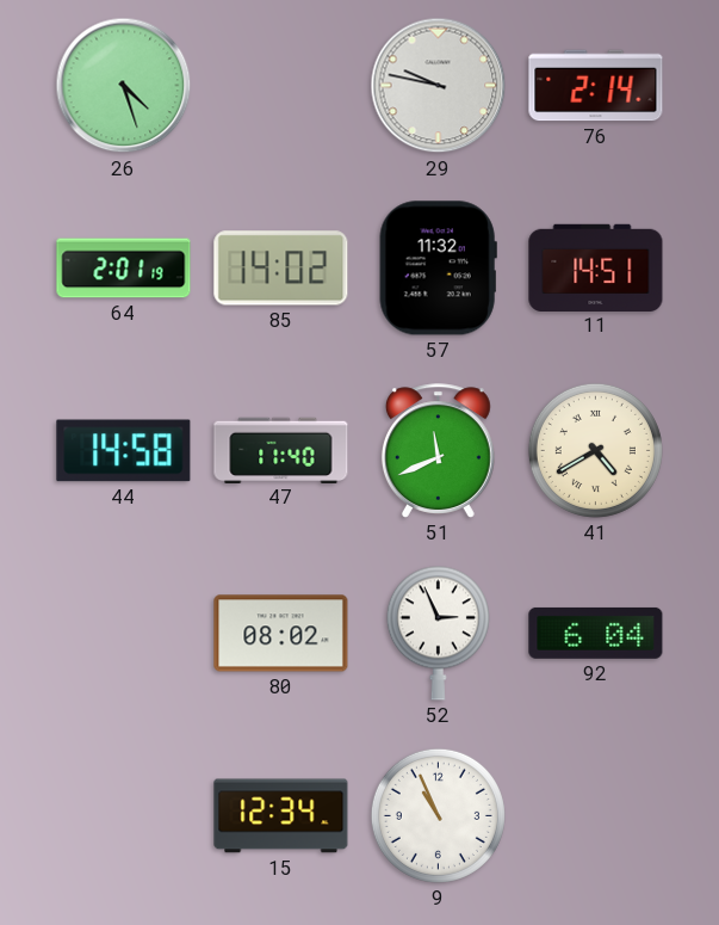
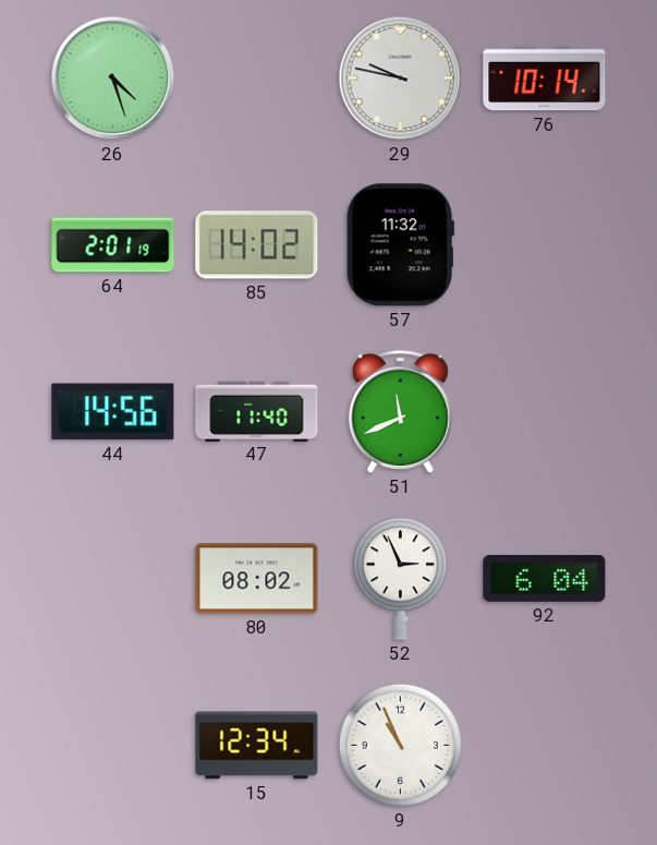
76: 2:14 -> 10:14
11: 14:51 -> none
44: 14:58 -> 14:56
41: 4:40 -> none
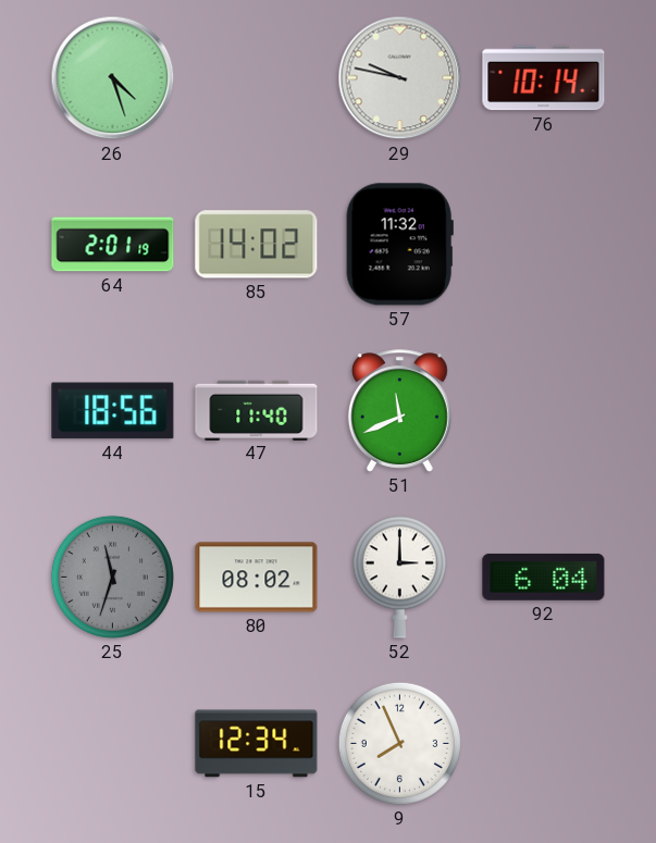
44: 14:56 -> 18:56
25: none -> 11:33
52: 2:56 -> 3:00
9: 10:56 -> 7:56
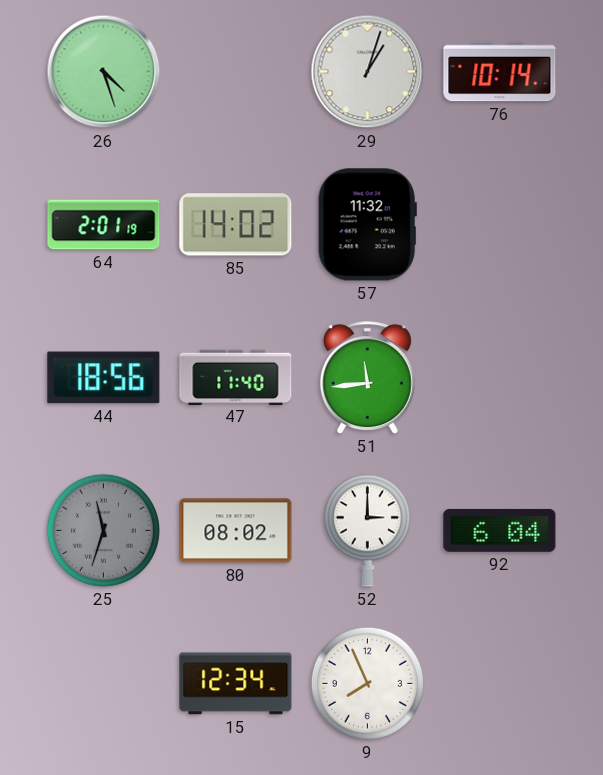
29: 9:47 -> 1:03
51: 11:41 -> 11:44
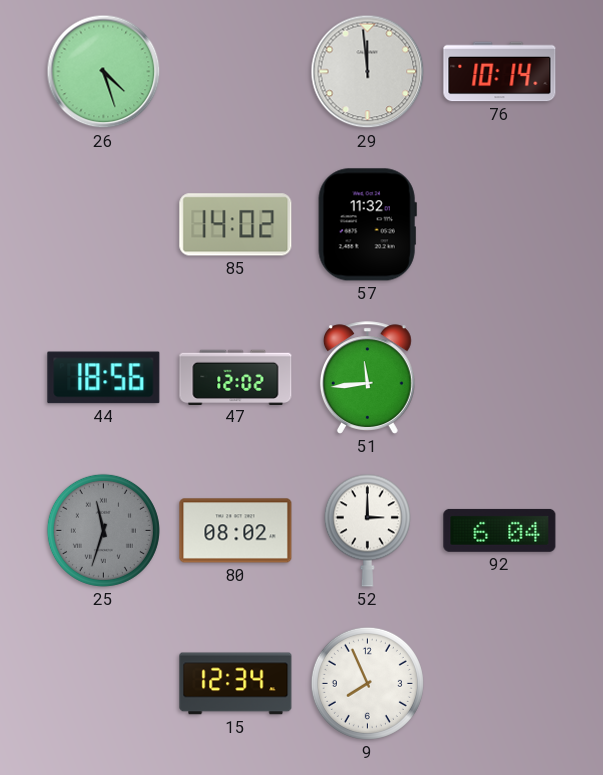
29: 1:03 -> 11:59
64: 2:01 -> none
47: 11:40 -> 12:02
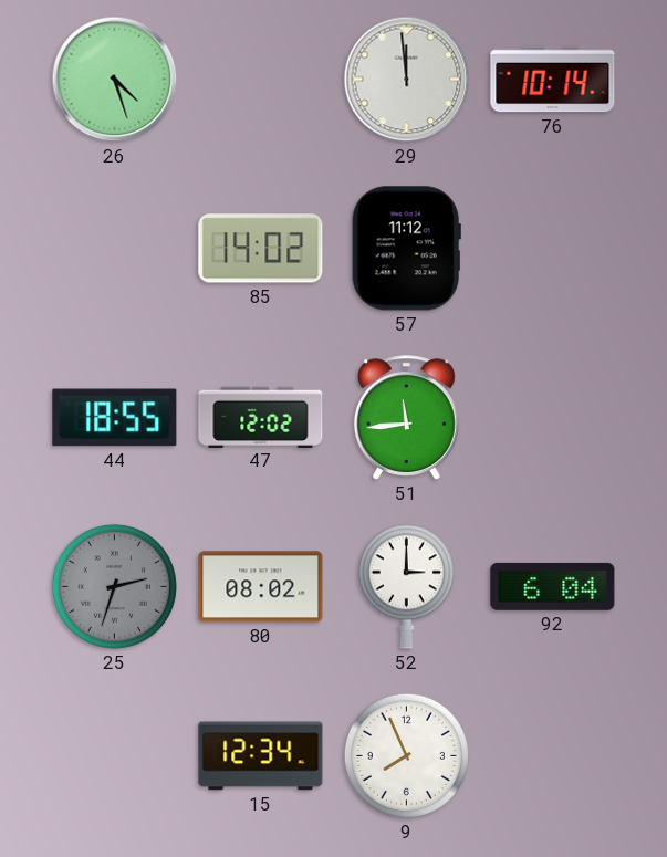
57: 11:32 -> 11:12
44: 18:56 -> 18:55
25: 11:33 -> 2:33
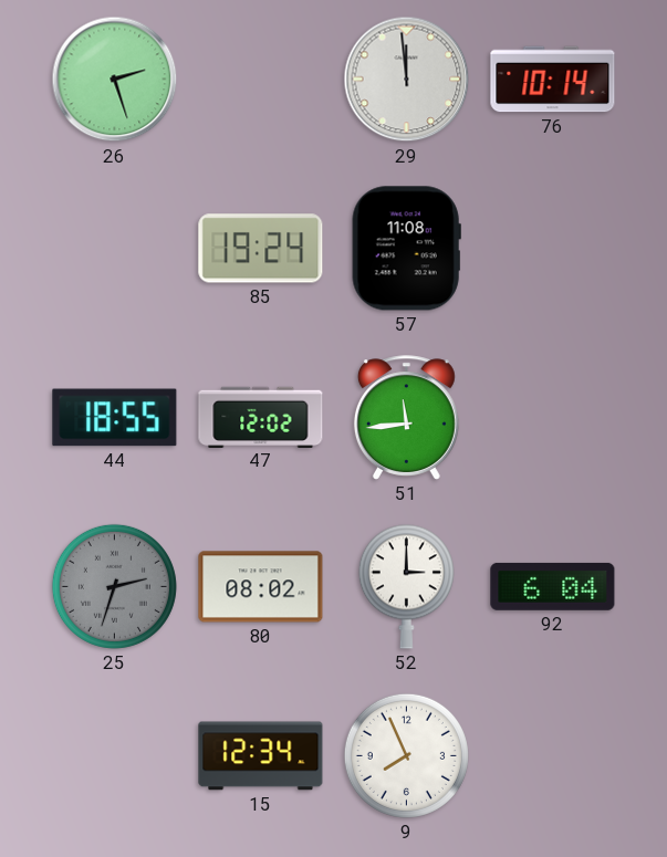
26: 4:27 -> 2:27
85: 14:02 -> 19:24
57: 11:12 -> 11:08
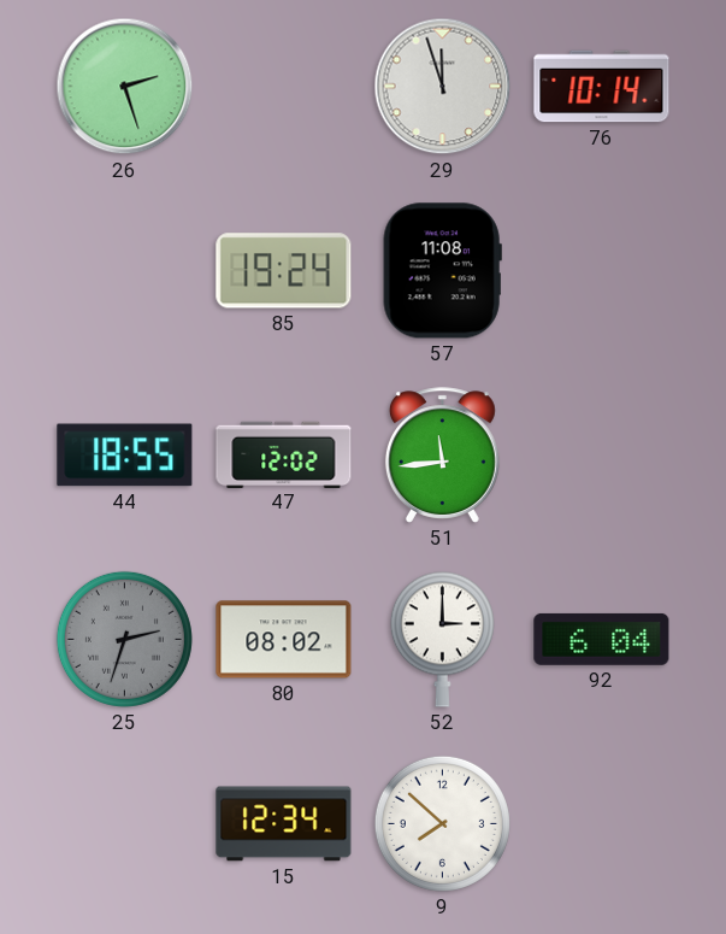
29: 11:59 -> 11:57
9: 7:56 -> 7:52
